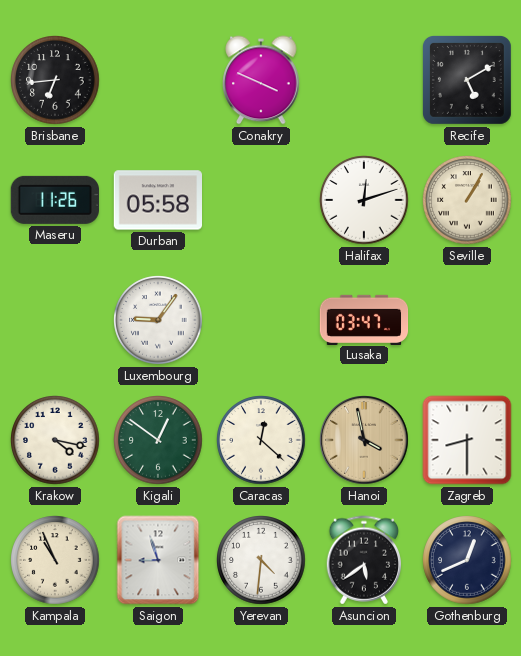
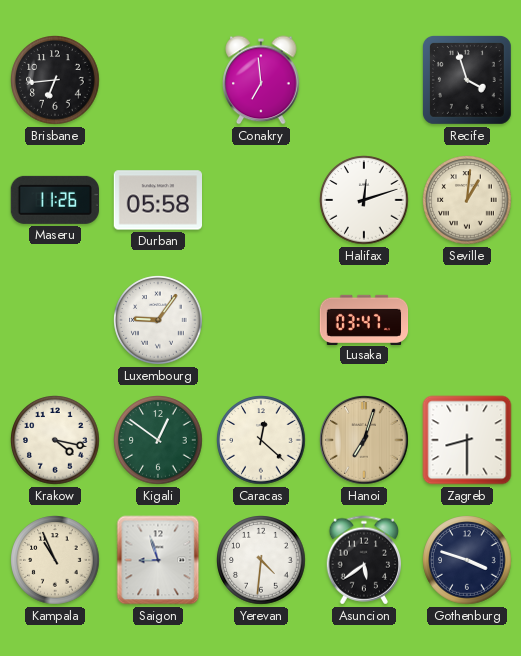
Conakry: 3:49 -> 6:59
Recife: 5:10 -> 3:57
Seville: 1:05 -> 1:01
Hanoi: 3:58 -> 7:03
Gothenburg: 12:41 -> 3:48
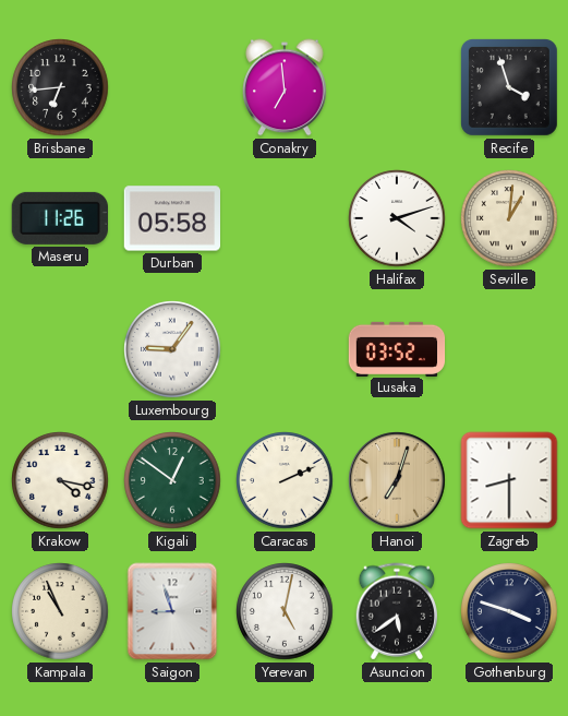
Halifax: 12:12 -> 4:12
Lusaka: 03:47 -> 03:52
Caracas: 12:22 -> 2:11
Yerevan: 4:31 -> 5:02
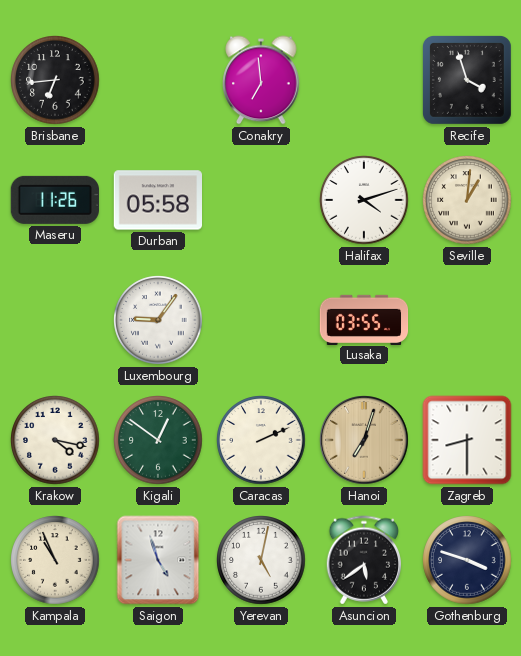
Lusaka: 03:52 -> 03:55
Saigon: 8:57 -> 4:57
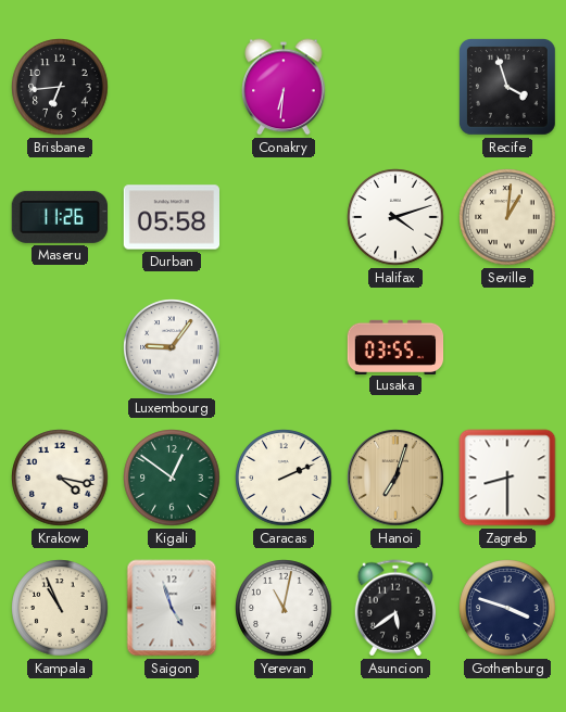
Conakry: 6:59 -> 6:31
Yerevan: 5:02 -> 11:02
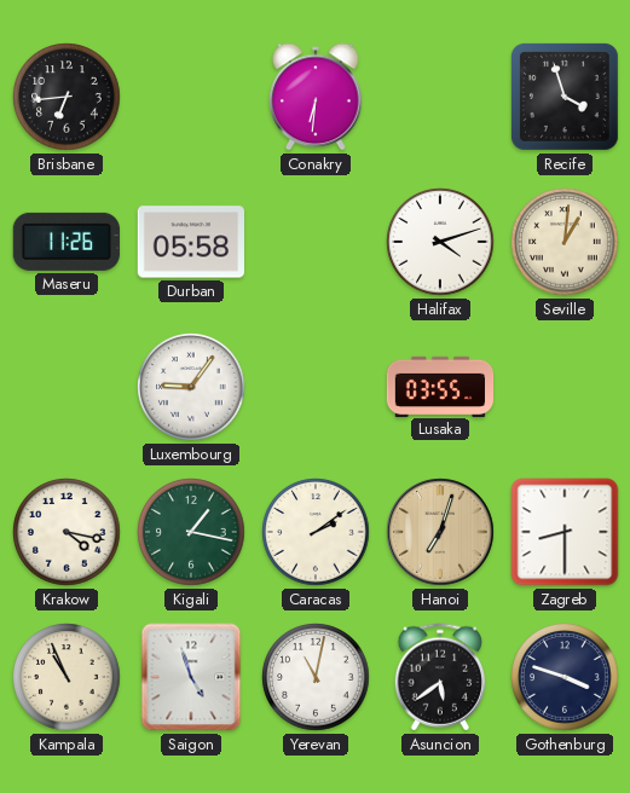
Kigali: 12:51 -> 1:17
Caracas: 2:11 -> 2:09
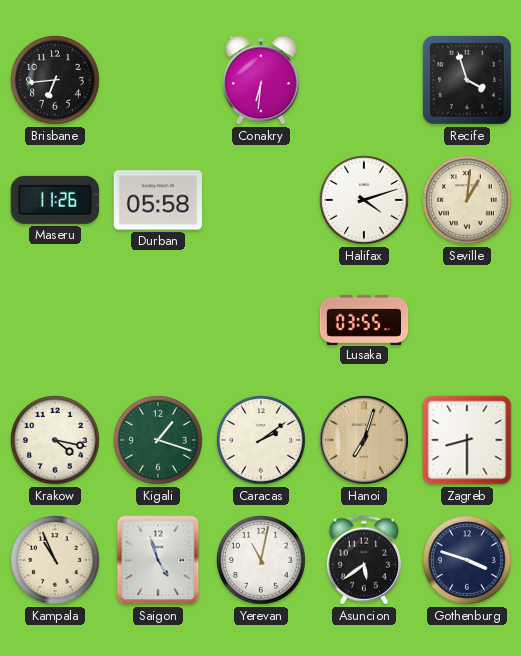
Luxembourg: 9:06 -> none
Kigali: 1:17 -> 1:18
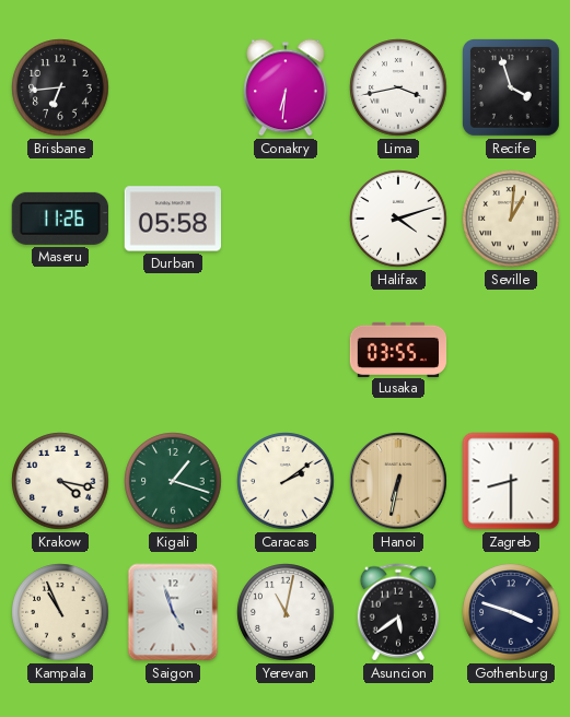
Lima: none -> 3:43
Hanoi: 7:03 -> 6:32
